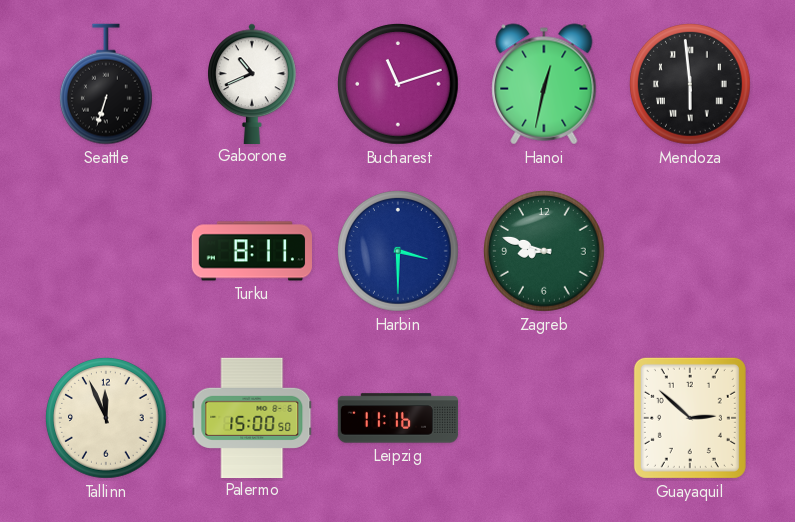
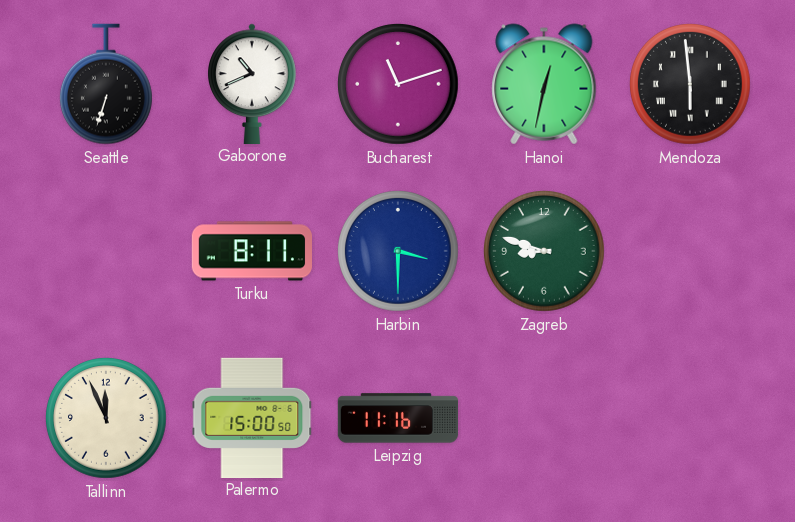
Guayaquil: 2:52 -> none
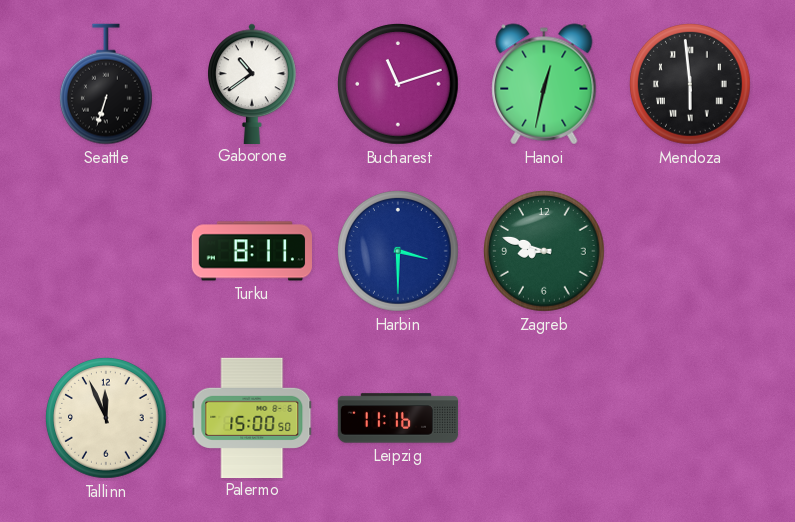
Gaborone: 10:41 -> 10:39
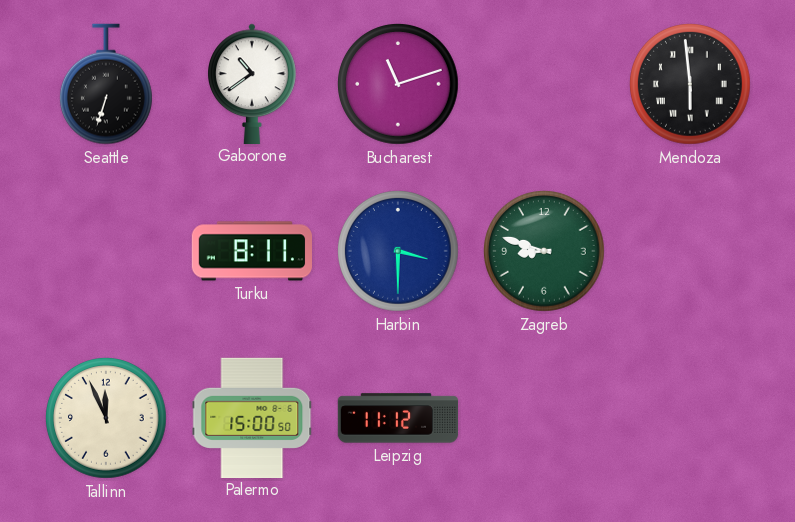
Hanoi: 12:32 -> none
Leipzig: 11:16 -> 11:12
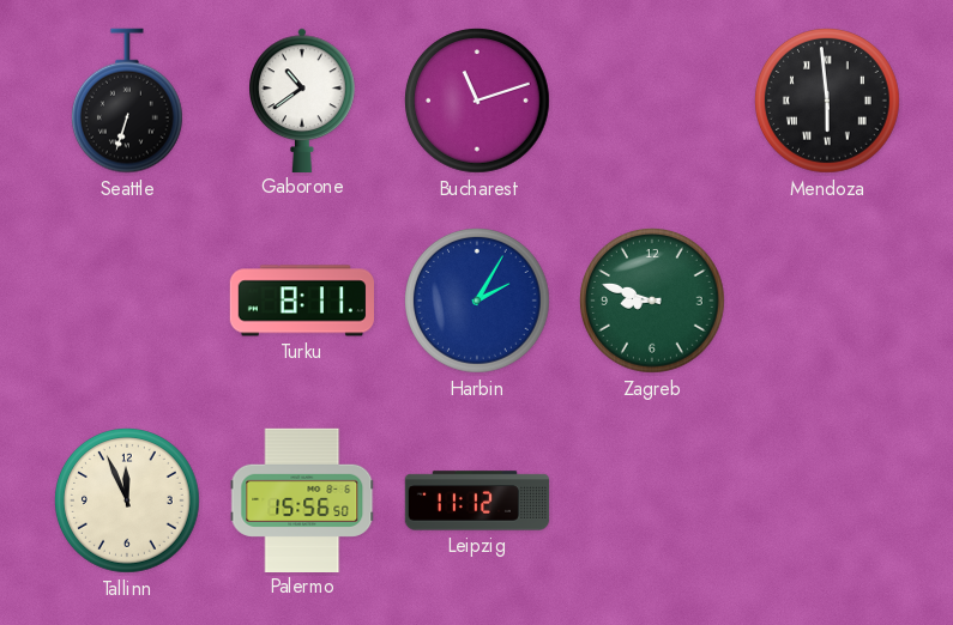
Harbin: 3:30 -> 2:05
Palermo: 15:00 -> 15:56
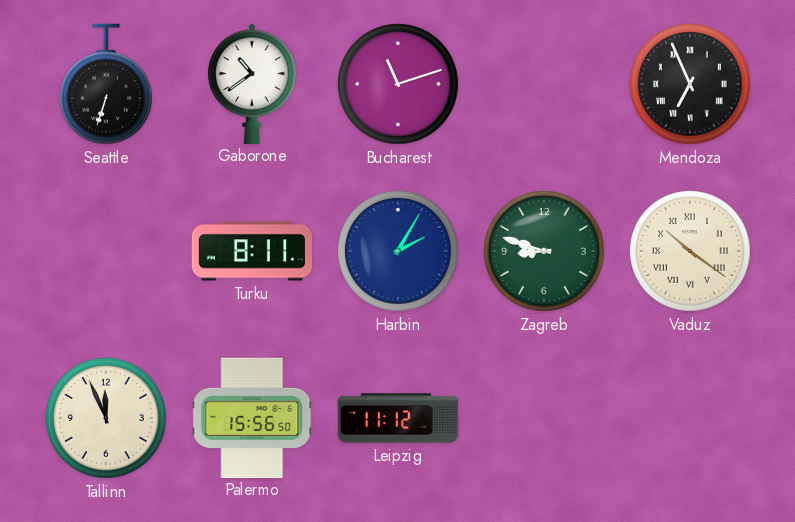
Mendoza: 5:59 -> 6:56
Vaduz: none -> 10:21
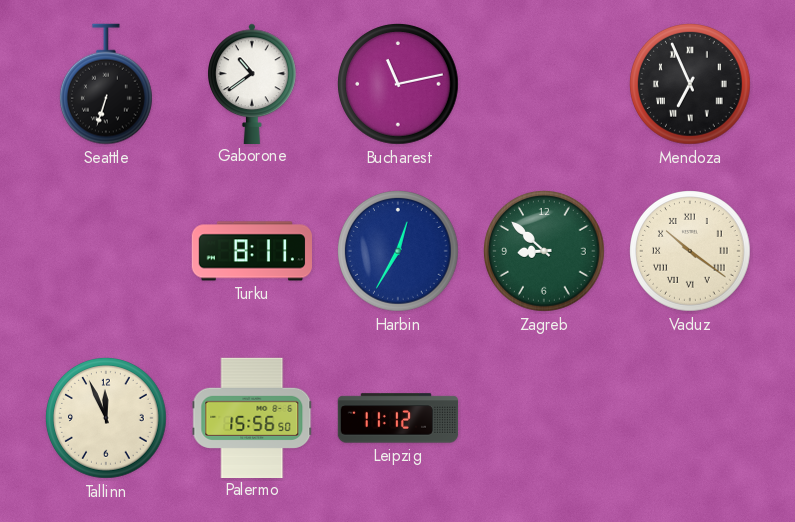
Bucharest: 11:12 -> 11:13
Harbin: 2:05 -> 12:35
Zagreb: 8:48 -> 8:52
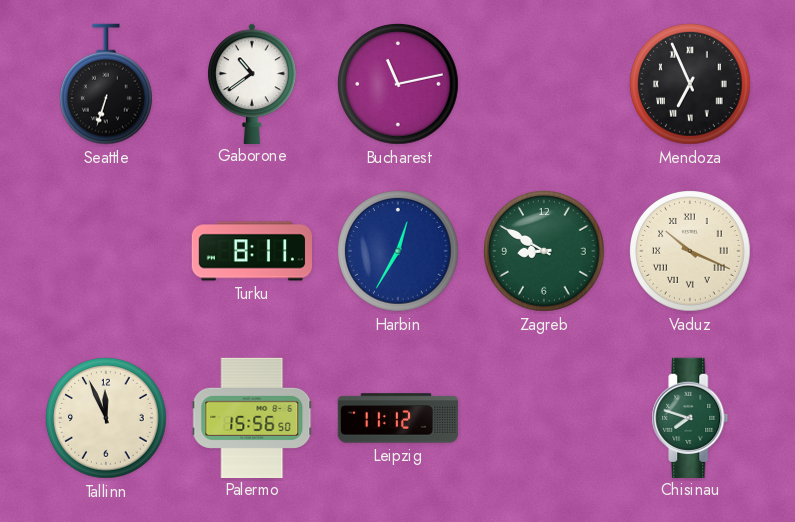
Zagreb: 8:52 -> 8:50
Vaduz: 10:21 -> 10:19
Chisinau: none -> 7:48
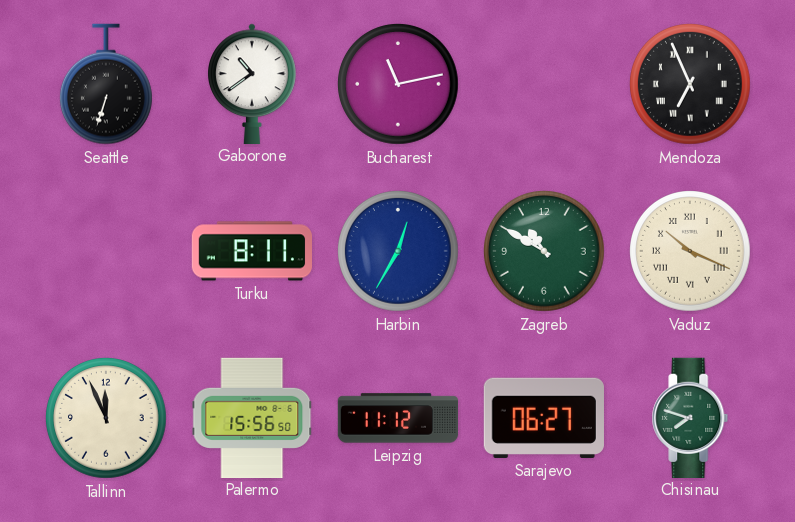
Zagreb: 8:50 -> 10:50
Sarajevo: none -> 06:27
